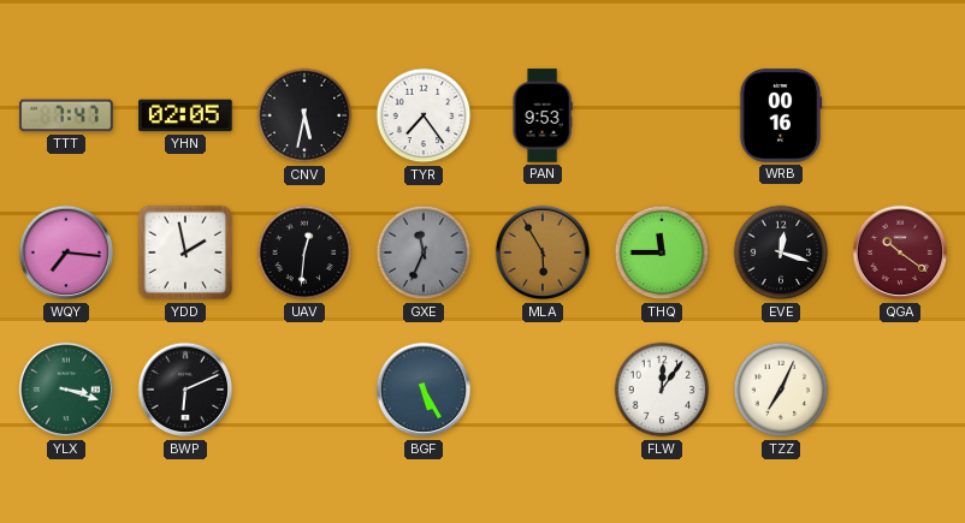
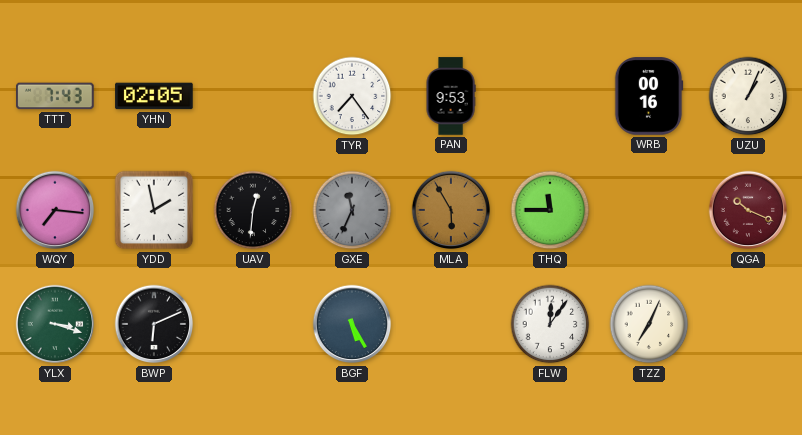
TTT: 7:47 -> 7:43
CNV: 5:32 -> none
UZU: none -> 1:04
EVE: 12:18 -> none
QGA: 10:21 -> 10:19
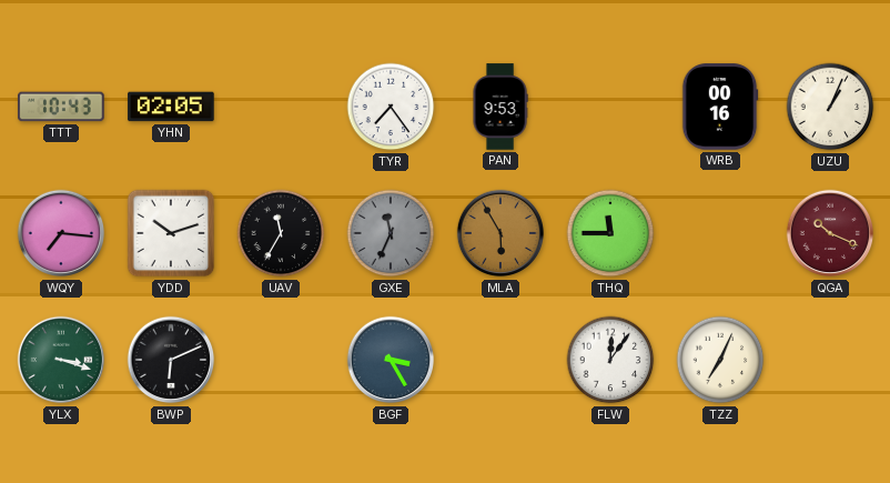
TTT: 7:43 -> 10:43
YDD: 1:58 -> 10:12
UAV: 12:31 -> 11:35
BGF: 5:25 -> 3:25
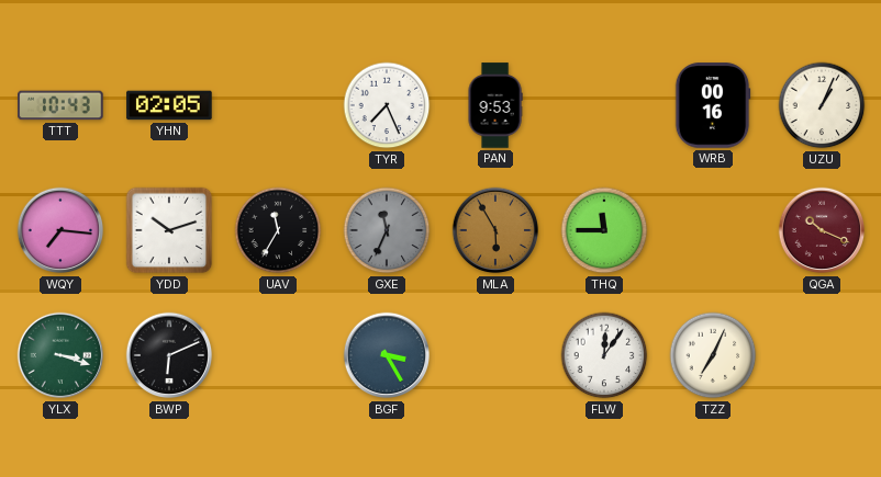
TYR: 7:24 -> 7:26
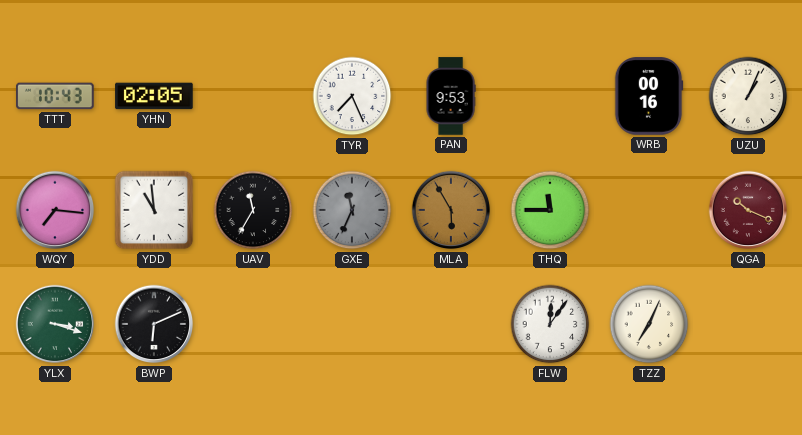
YDD: 10:12 -> 10:59
BGF: 3:25 -> none
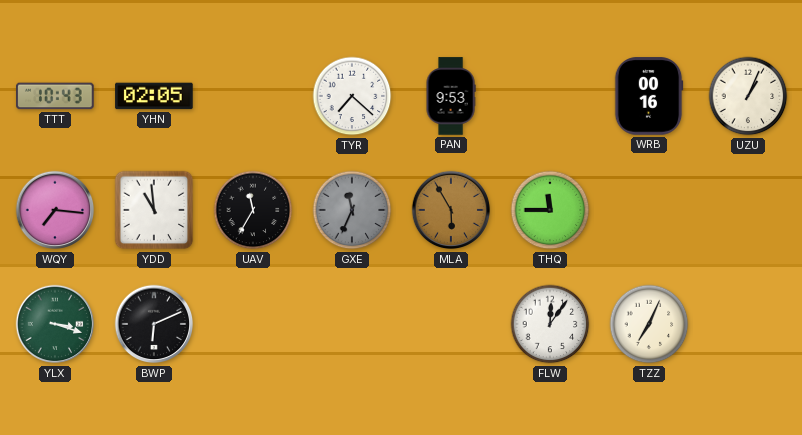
TYR: 7:26 -> 7:22
QGA: 10:19 -> none
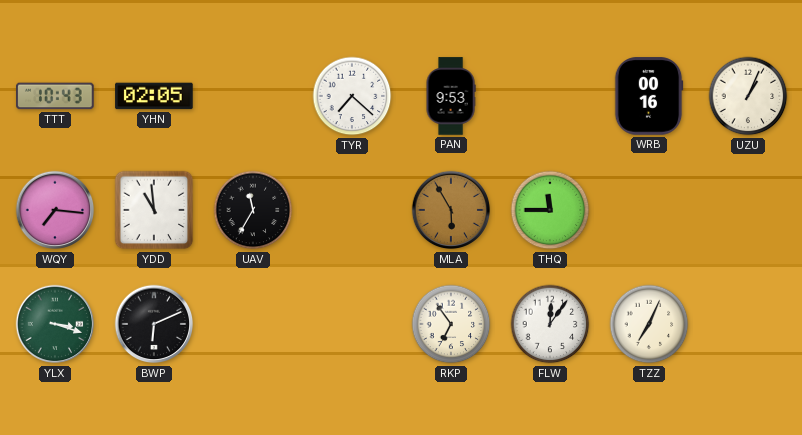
GXE: 11:34 -> none
RKP: none -> 6:54
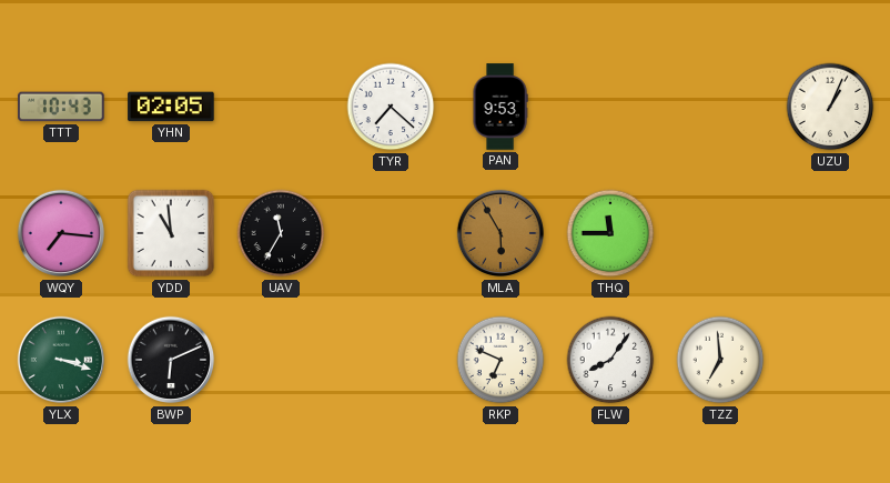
WRB: 00:16 -> none
RKP: 6:54 -> 6:49
FLW: 12:06 -> 8:06
TZZ: 7:04 -> 6:59
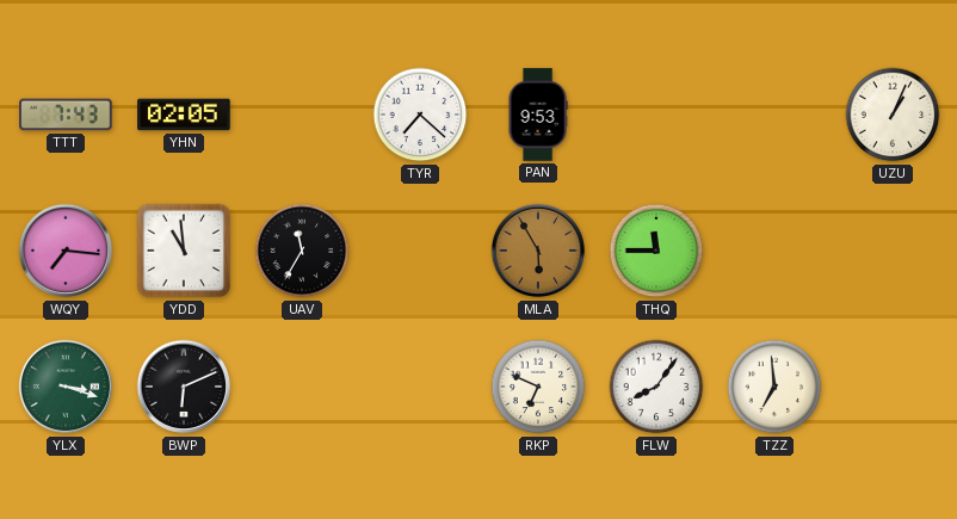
TTT: 10:43 -> 7:43
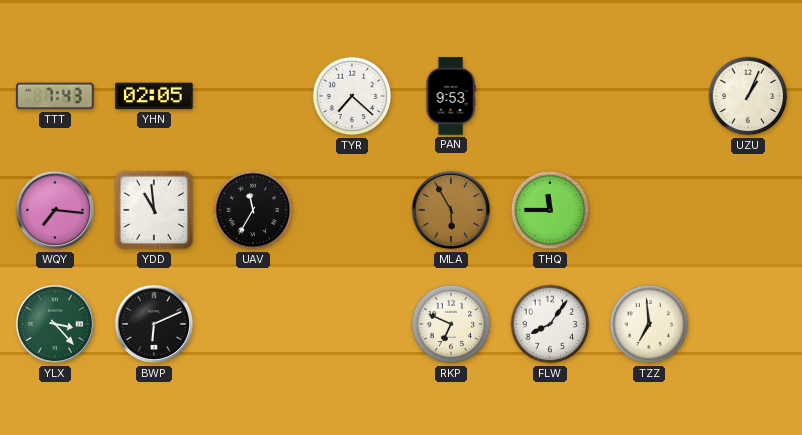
YLX: 3:18 -> 3:23
